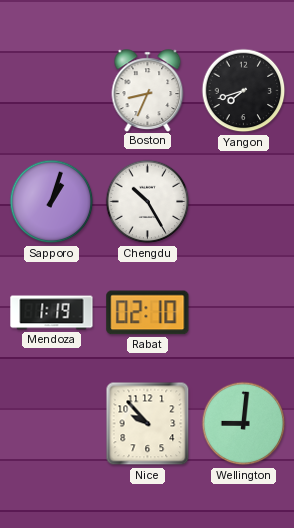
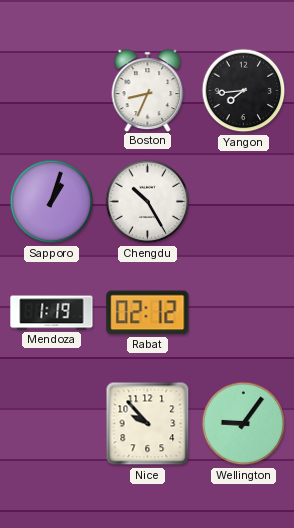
Yangon: 7:42 -> 7:44
Rabat: 02:10 -> 02:12
Wellington: 9:01 -> 9:06
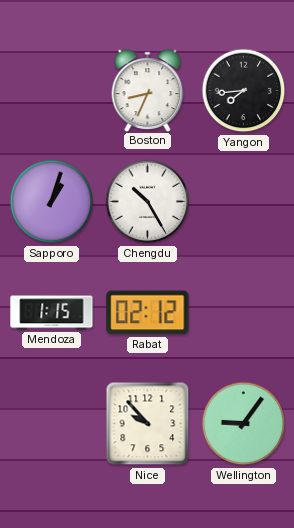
Mendoza: 1:19 -> 1:15
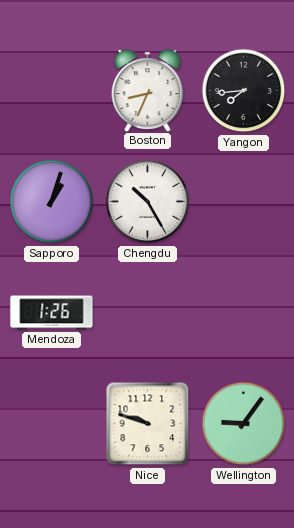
Mendoza: 1:15 -> 1:26
Rabat: 02:12 -> none
Nice: 9:53 -> 9:48
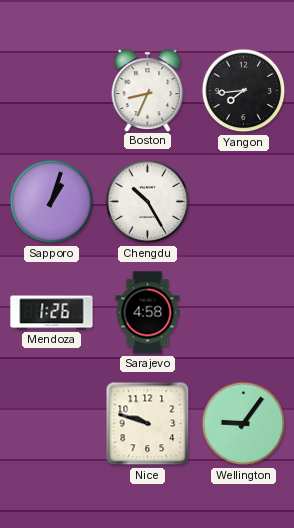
Sarajevo: none -> 4:58
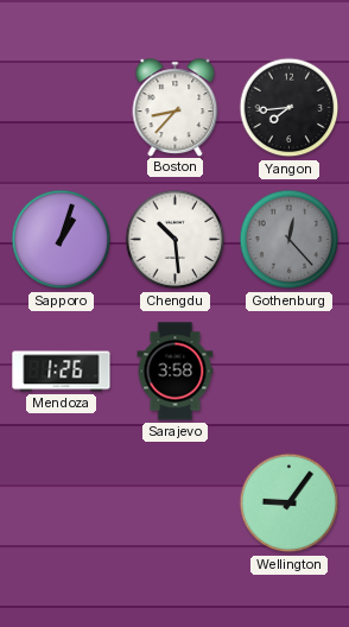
Boston: 8:34 -> 8:37
Chengdu: 10:25 -> 10:29
Gothenburg: none -> 12:23
Sarajevo: 4:58 -> 3:58
Nice: 9:48 -> none
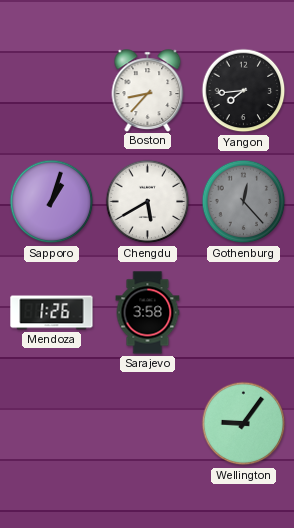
Chengdu: 10:29 -> 5:40
